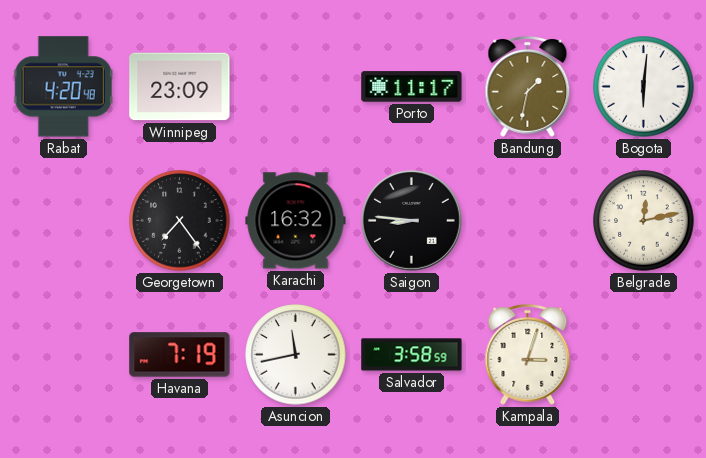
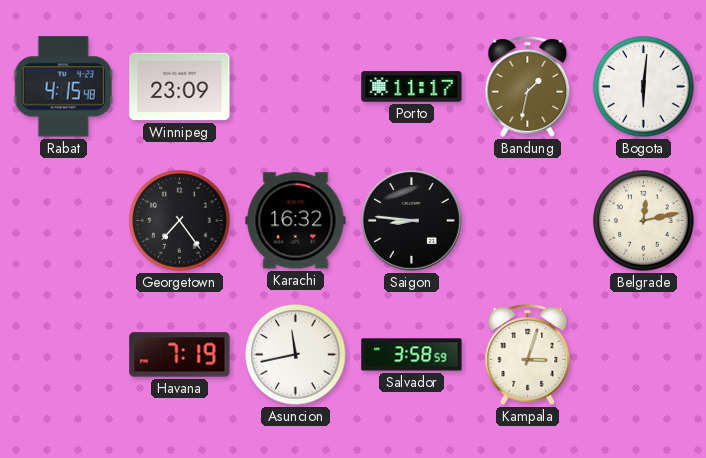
Rabat: 4:20 -> 4:15
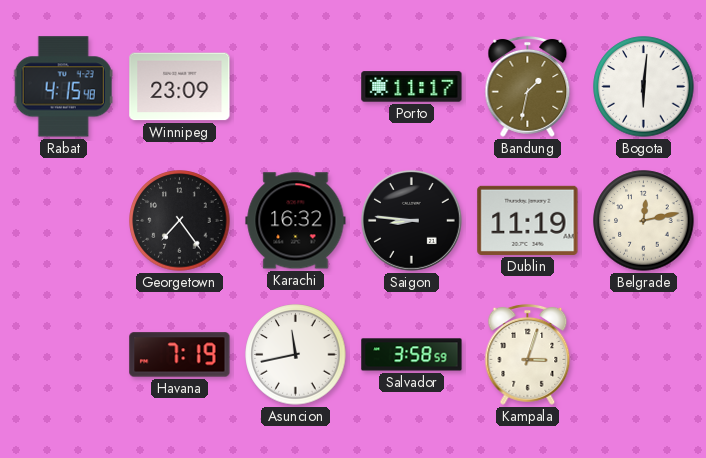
Dublin: none -> 11:19
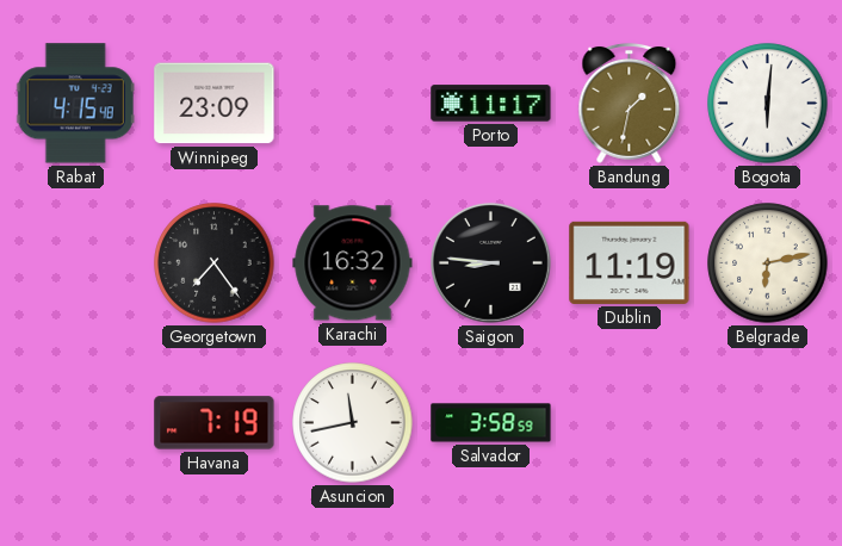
Belgrade: 12:13 -> 6:13
Kampala: 3:03 -> none
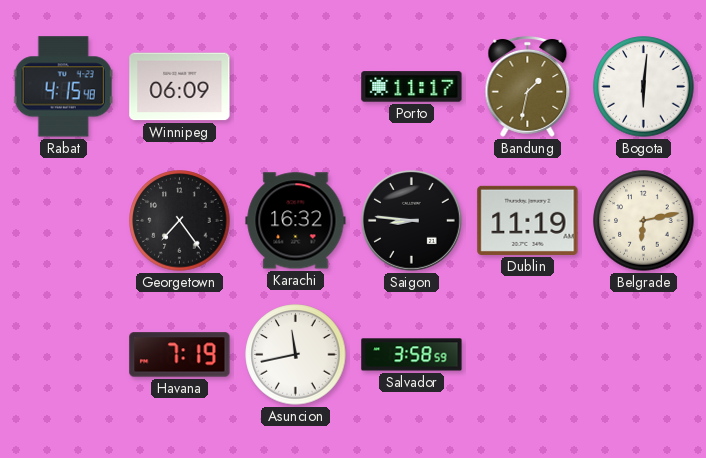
Winnipeg: 23:09 -> 06:09
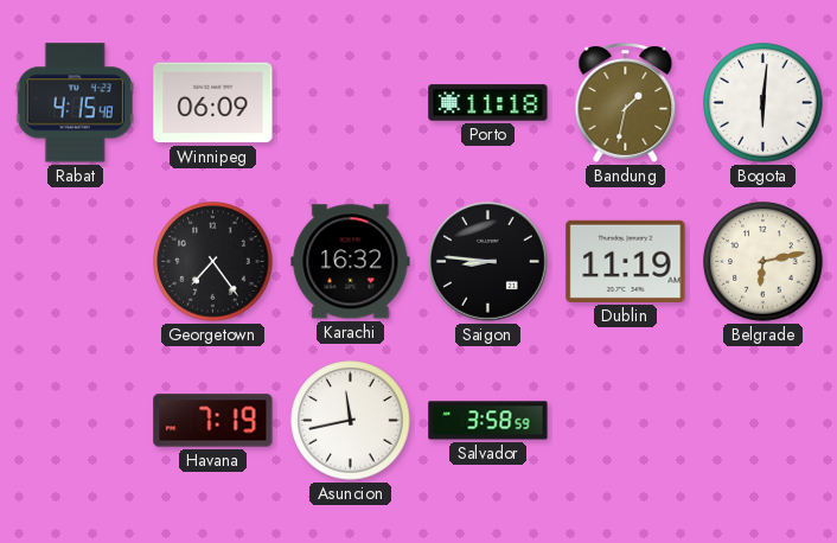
Porto: 11:17 -> 11:18
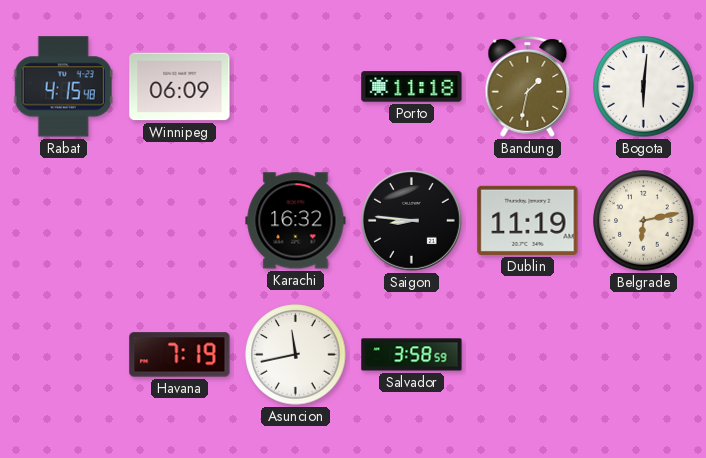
Georgetown: 7:24 -> none
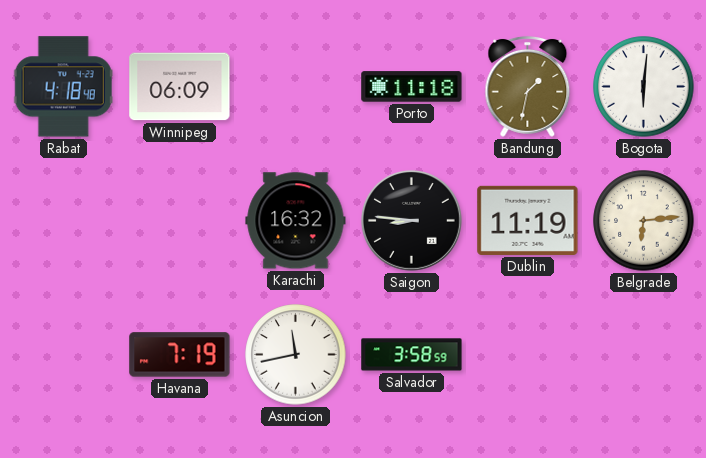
Rabat: 4:15 -> 4:18
Belgrade: 6:13 -> 6:14
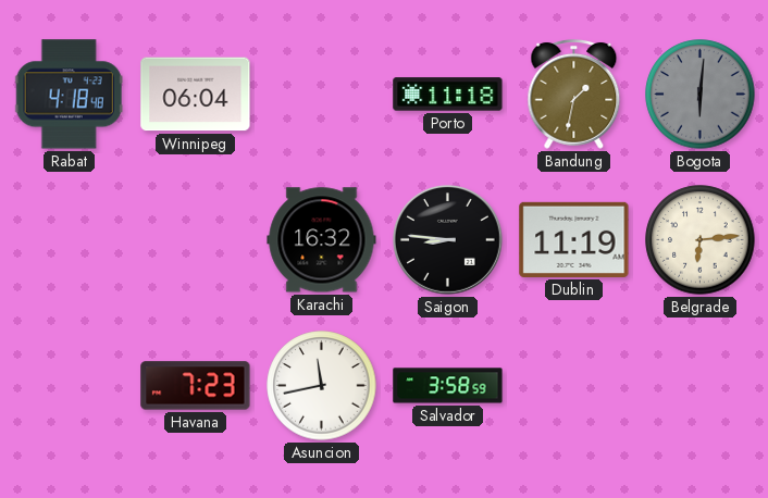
Winnipeg: 06:09 -> 06:04
Bogota dial: white -> grey
Havana: 7:19 -> 7:23
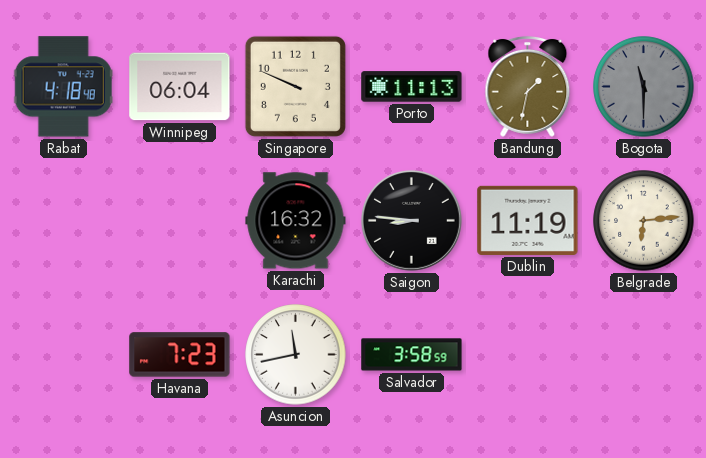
Singapore: none -> 9:49
Porto: 11:18 -> 11:13
Bogota: 6:01 -> 11:30
